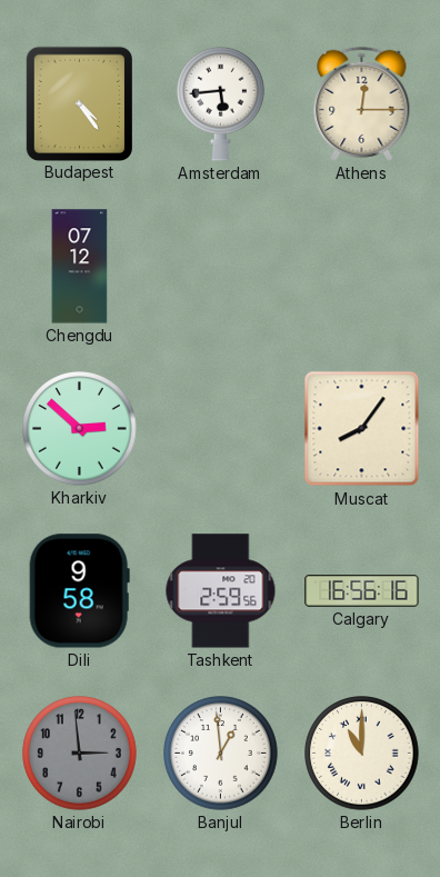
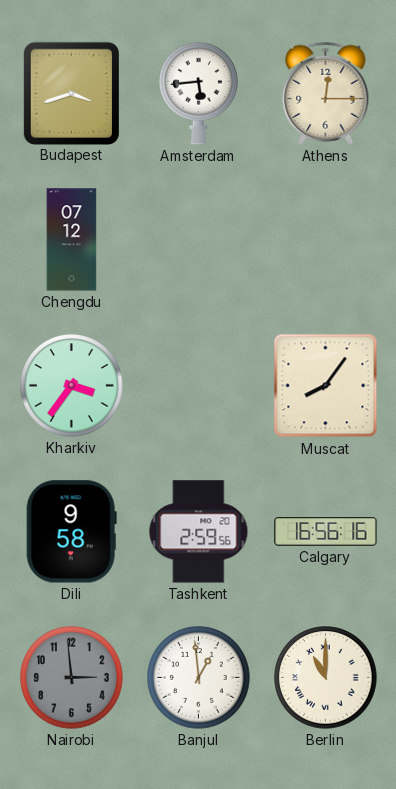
Budapest: 4:24 -> 3:42
Kharkiv: 2:52 -> 3:36
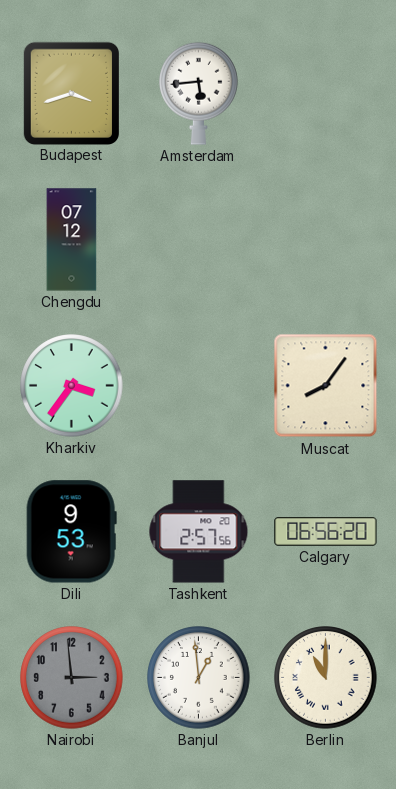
Athens: 12:15 -> none
Dili: 9:58 -> 9:53
Tashkent: 2:59 -> 2:57
Calgary: 16:56 -> 06:56
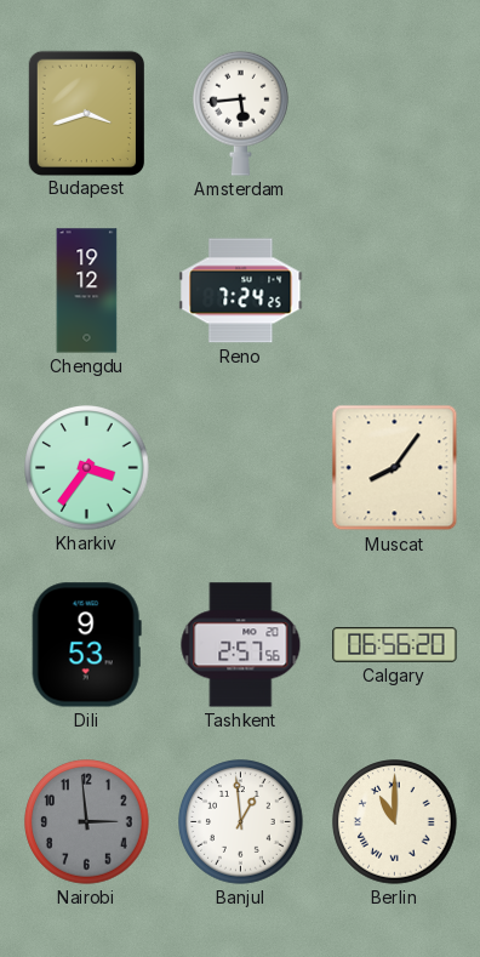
Chengdu: 07:12 -> 19:12
Reno: none -> 7:24
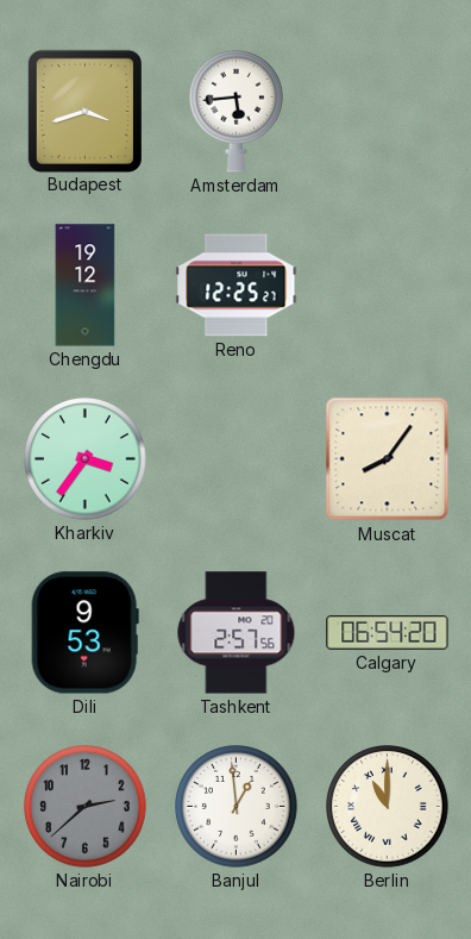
Reno: 7:24 -> 12:25
Calgary: 06:56 -> 06:54
Nairobi: 2:59 -> 2:38
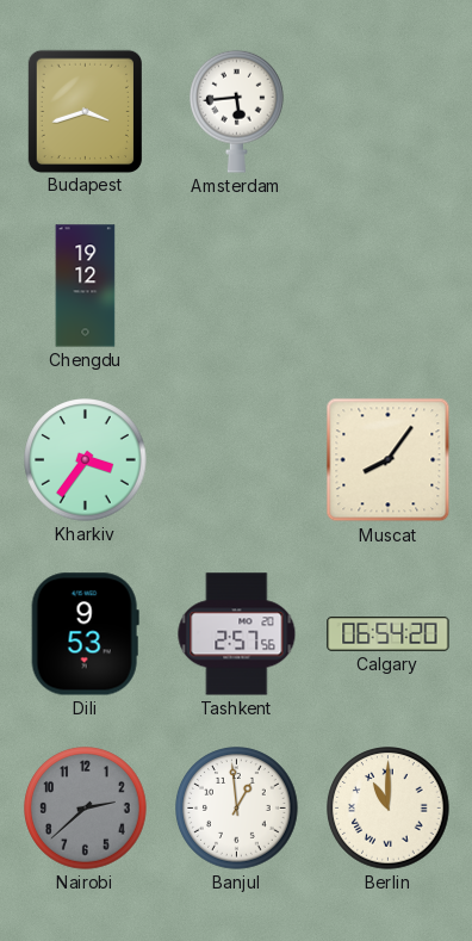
Reno: 12:25 -> none
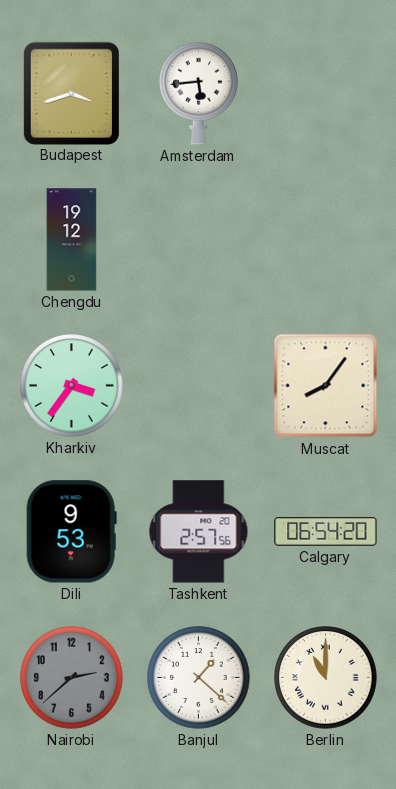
Banjul: 12:59 -> 1:22
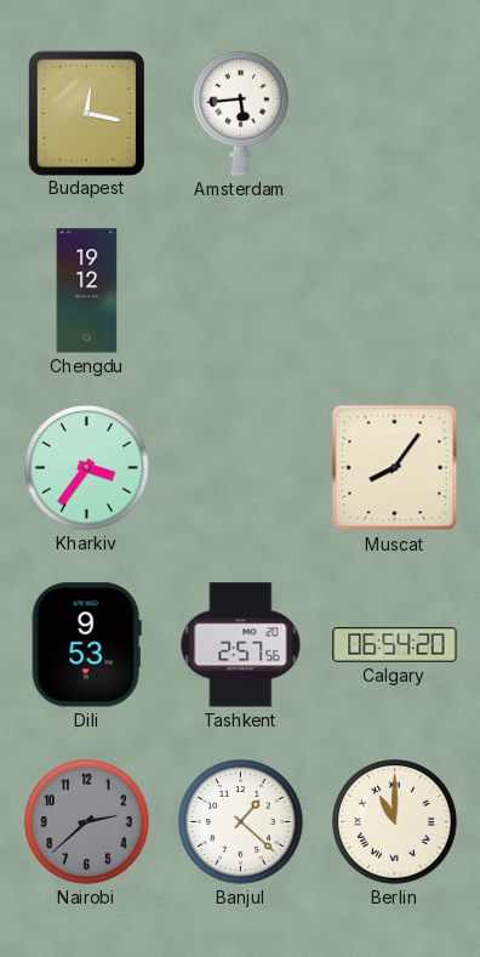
Budapest: 3:42 -> 12:17
